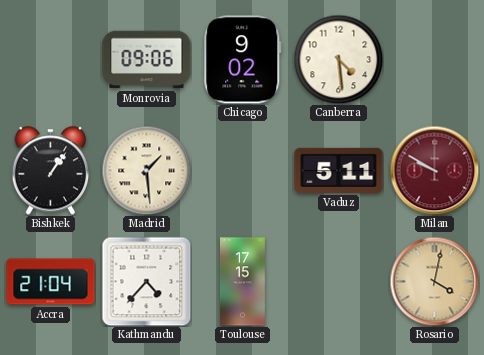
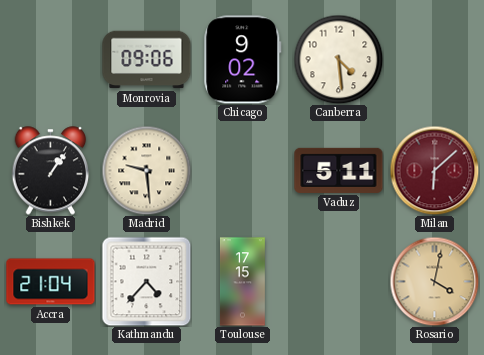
Madrid: 1:29 -> 9:29
Milan: 9:50 -> 6:08
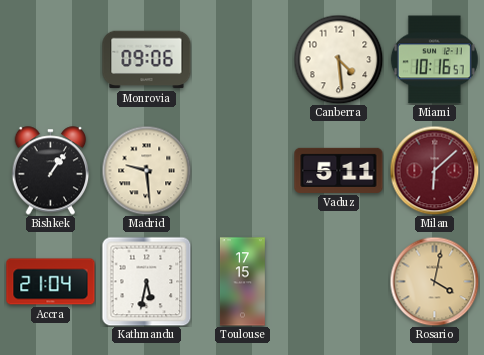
Chicago: 9:02 -> none
Miami: none -> 10:16
Kathmandu: 4:37 -> 5:32
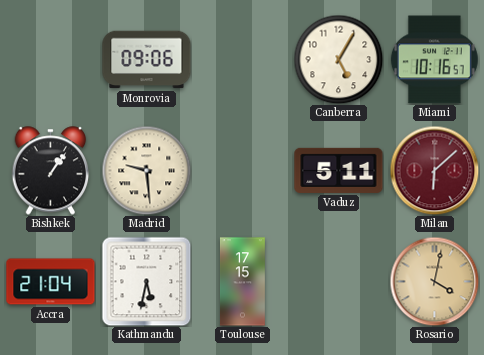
Canberra: 4:29 -> 5:05
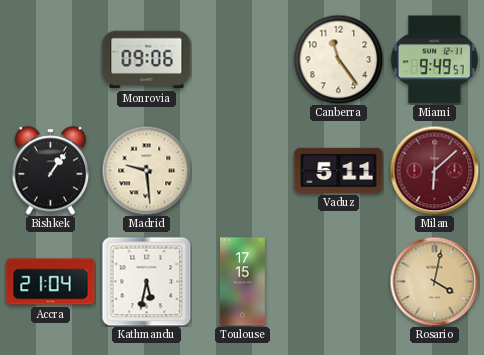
Canberra: 5:05 -> 11:24
Miami: 10:16 -> 9:49
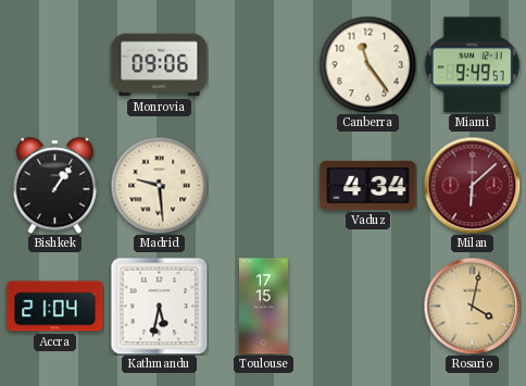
Vaduz: 5:11 -> 4:34
